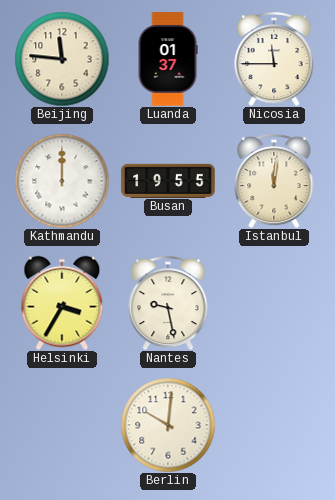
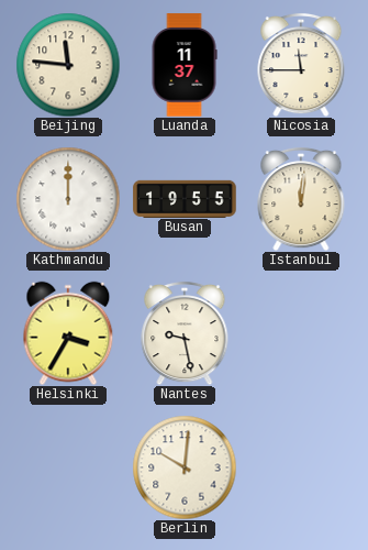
Luanda: 01:37 -> 11:37
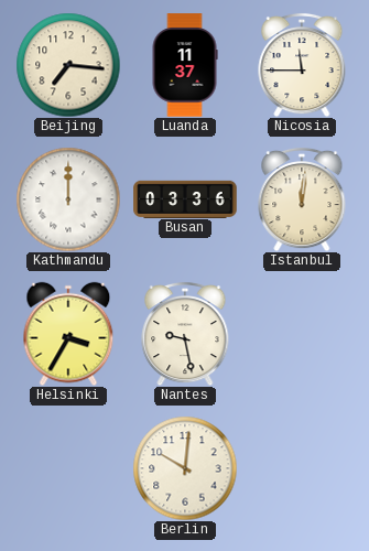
Beijing: 11:46 -> 7:16
Busan: 19:55 -> 03:36
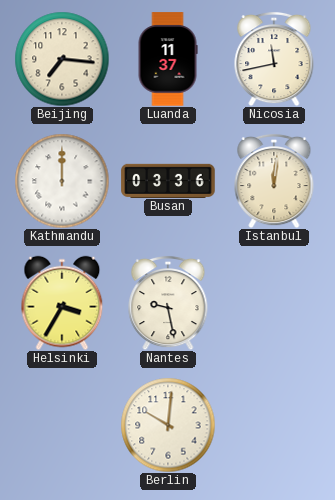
Nicosia: 11:45 -> 11:43
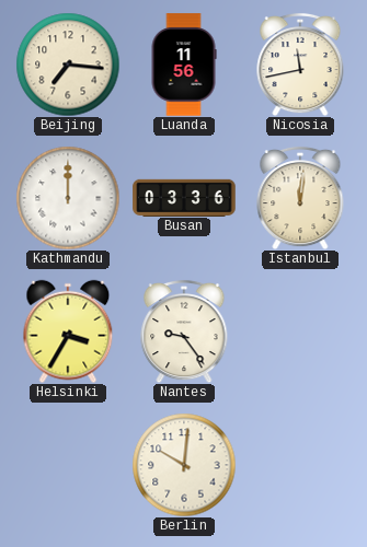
Luanda: 11:37 -> 11:56
Nantes: 9:28 -> 9:24
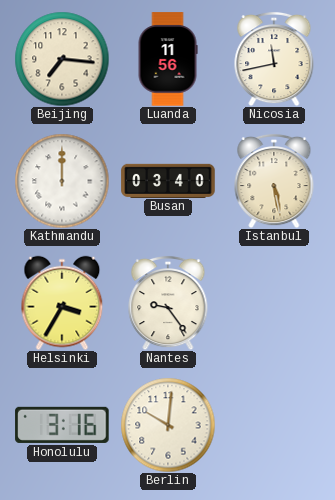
Busan: 03:36 -> 03:40
Istanbul: 12:01 -> 5:28
Honolulu: none -> 3:16
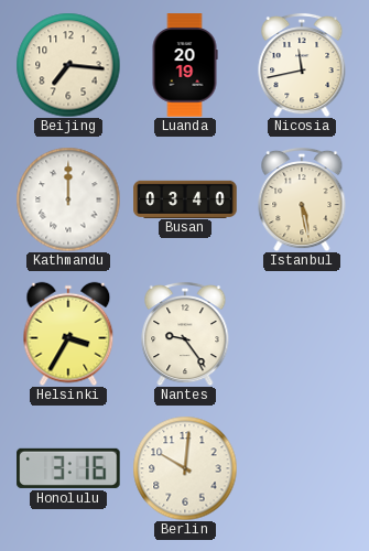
Luanda: 11:56 -> 20:19
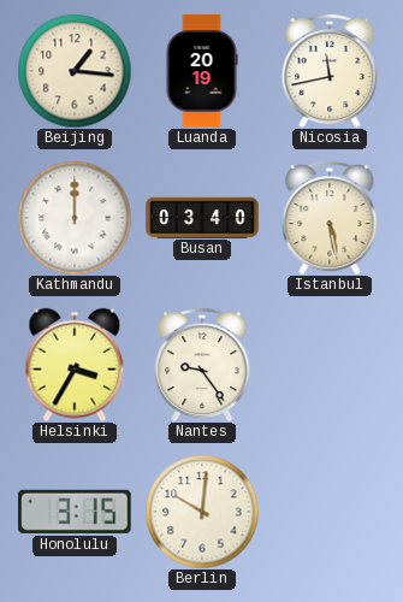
Beijing: 7:16 -> 1:16
Honolulu: 3:16 -> 3:15
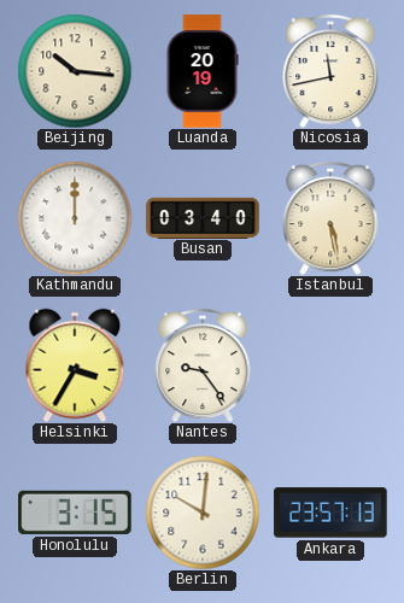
Beijing: 1:16 -> 10:16
Ankara: none -> 23:57
